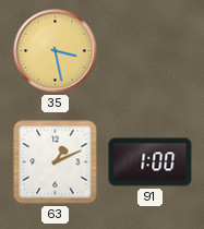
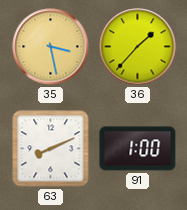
36: none -> 1:37
63: 1:11 -> 8:11
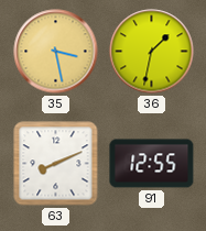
36: 1:37 -> 1:32
91: 1:00 -> 12:55
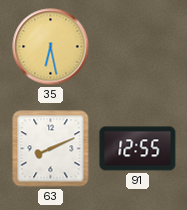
35: 3:28 -> 6:28
36: 1:32 -> none
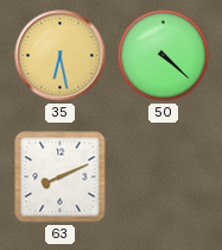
50: none -> 4:22
91: 12:55 -> none
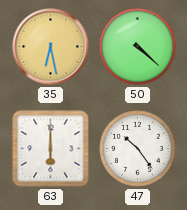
63: 8:11 -> 6:00
47: none -> 10:24
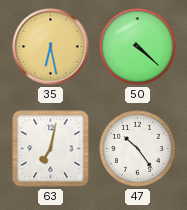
63: 6:00 -> 7:02
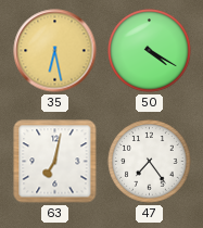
50: 4:22 -> 4:20
47: 10:24 -> 7:24
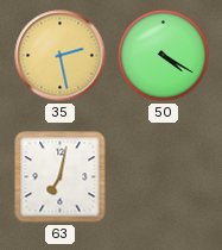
35: 6:28 -> 2:28
47: 7:24 -> none
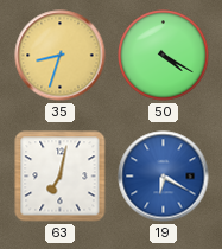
35: 2:28 -> 8:33
19: none -> 6:20
